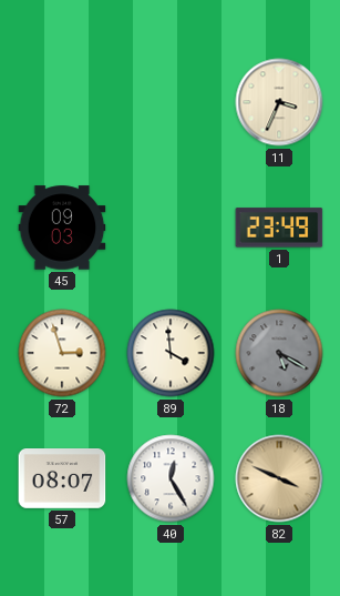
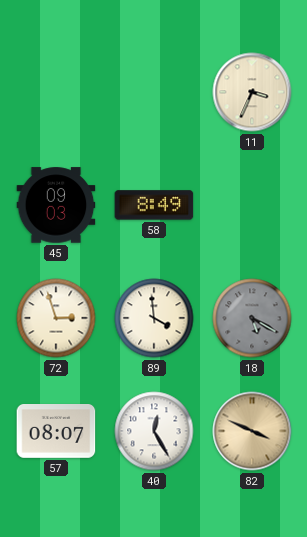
58: none -> 8:49
1: 23:49 -> none
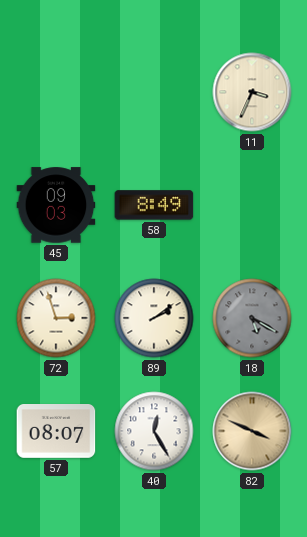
89: 3:59 -> 2:09
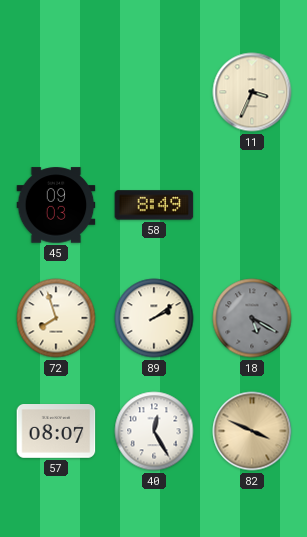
72: 2:57 -> 7:57
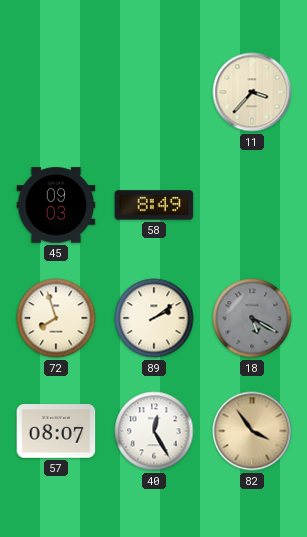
11: 3:34 -> 3:37
82: 3:49 -> 3:54
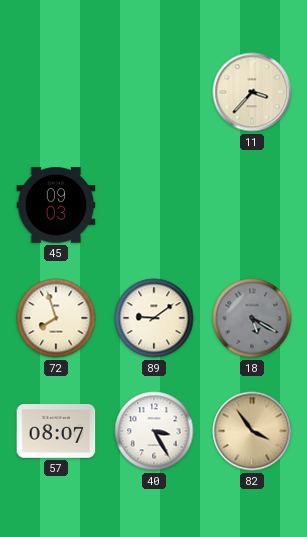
58: 8:49 -> none
89: 2:09 -> 9:09
40: 12:25 -> 3:25
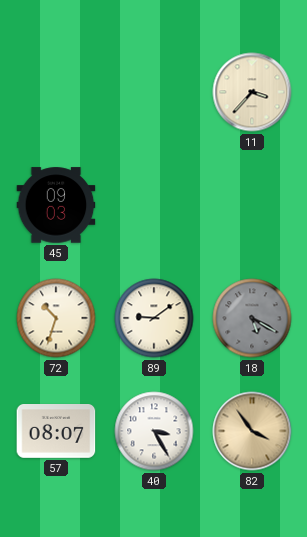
72: 7:57 -> 10:33
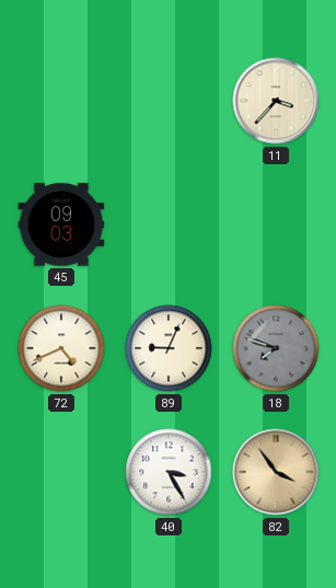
72: 10:33 -> 4:41
89: 9:09 -> 9:04
18: 5:20 -> 7:48
57: 08:07 -> none
